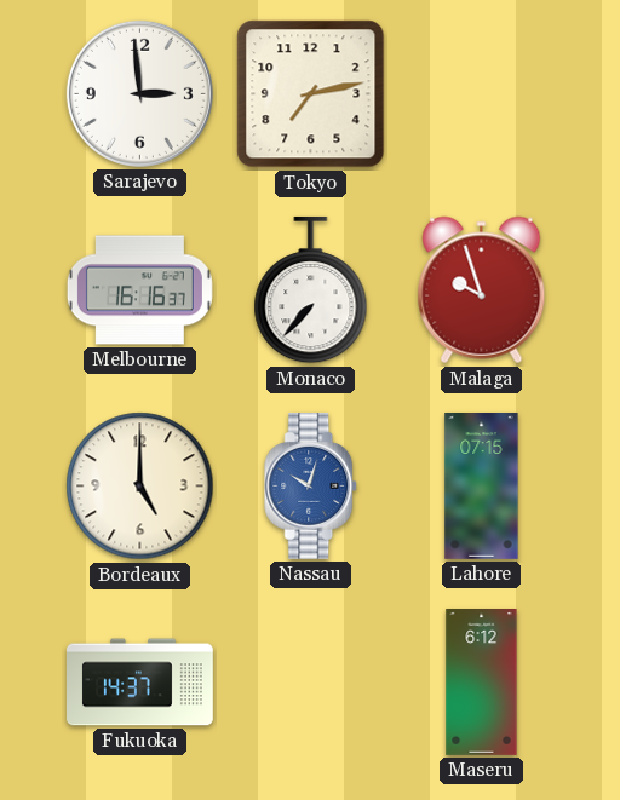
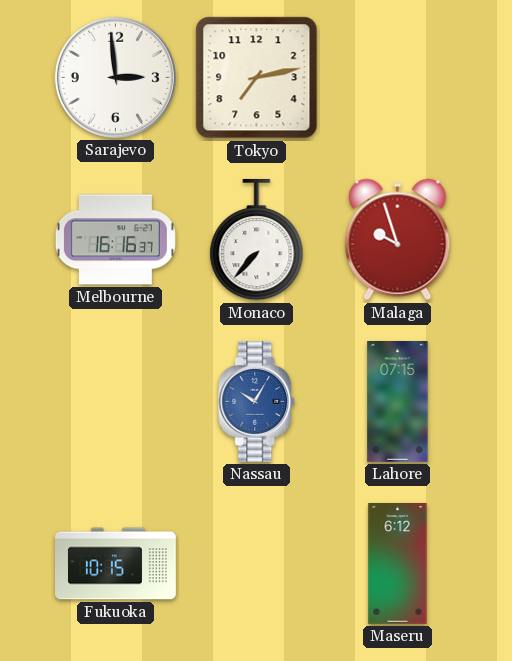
Bordeaux: 5:00 -> none
Nassau: 10:03 -> 10:05
Fukuoka: 14:37 -> 10:15
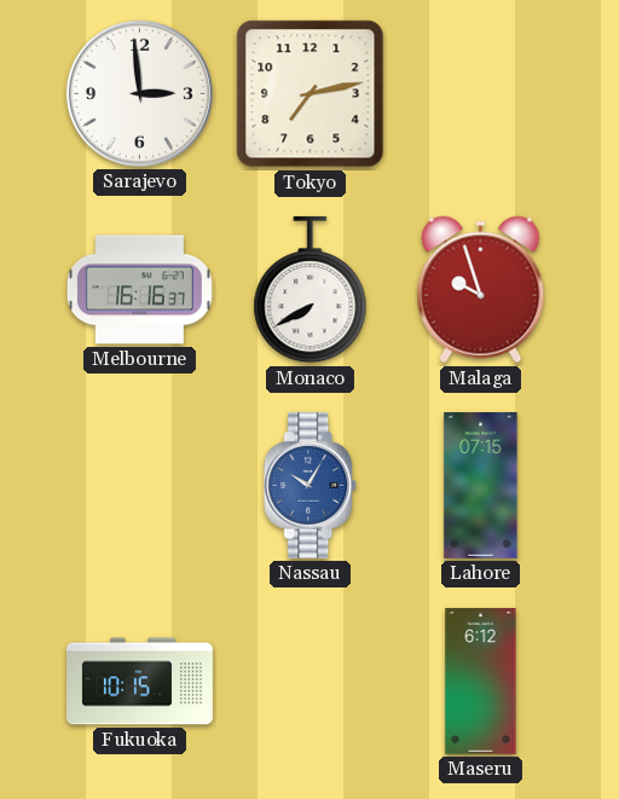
Monaco: 7:37 -> 7:40
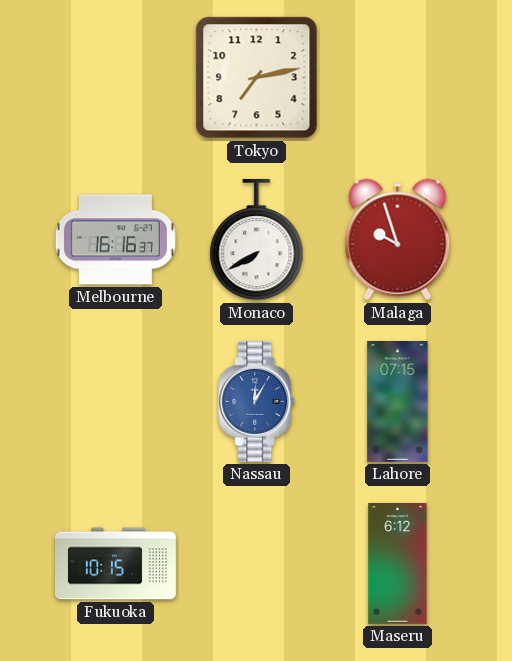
Sarajevo: 2:59 -> none
Nassau: 10:05 -> 12:05
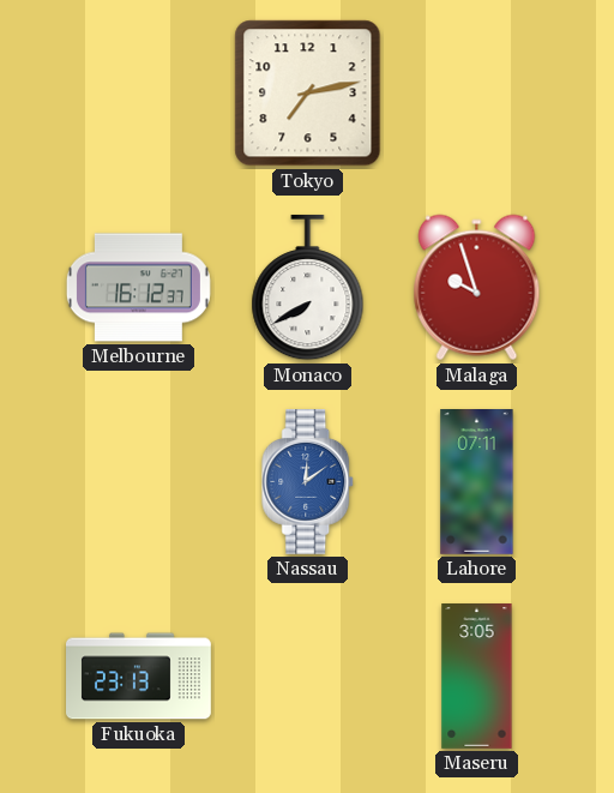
Melbourne: 16:16 -> 16:12
Nassau: 12:05 -> 12:09
Lahore: 07:15 -> 07:11
Fukuoka: 10:15 -> 23:13
Maseru: 6:12 -> 3:05
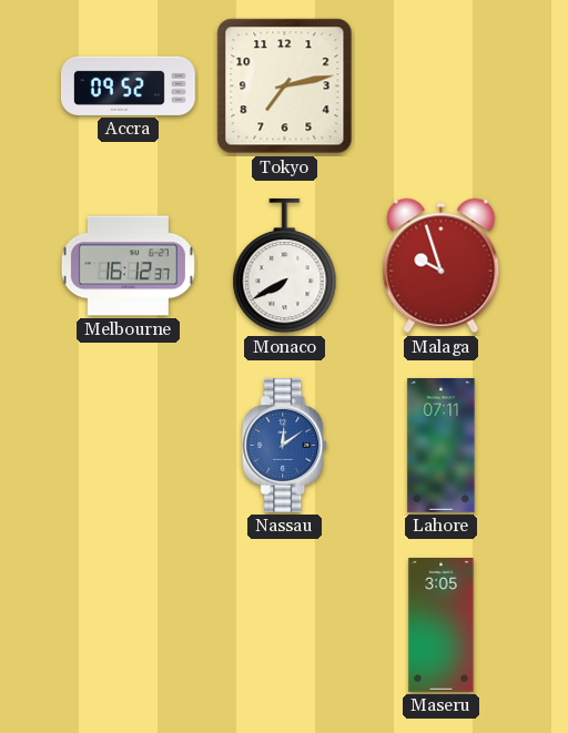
Accra: none -> 09:52
Fukuoka: 23:13 -> none
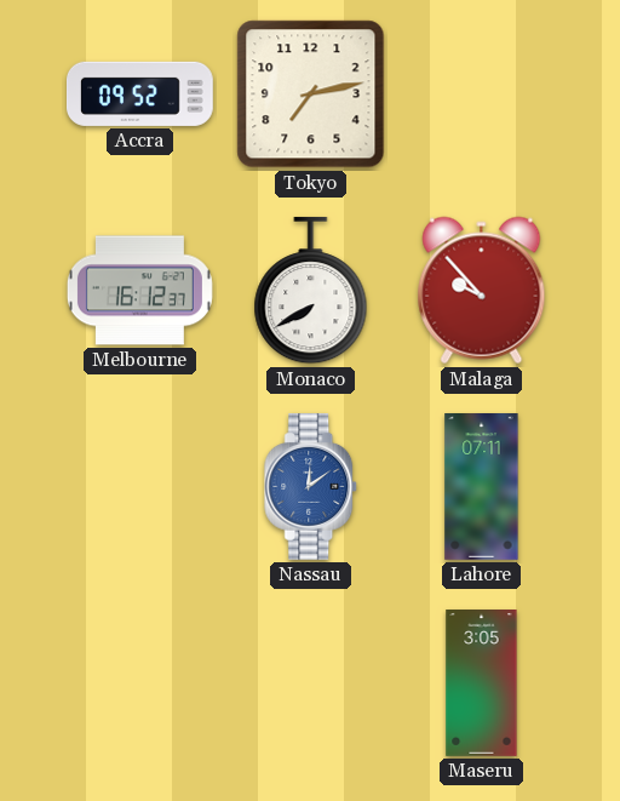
Malaga: 9:57 -> 9:53
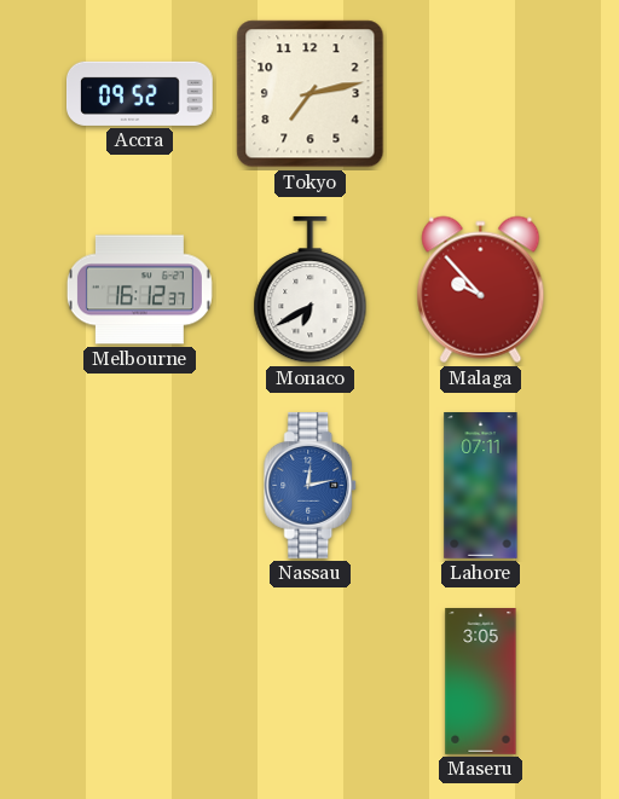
Monaco: 7:40 -> 6:40
Nassau: 12:09 -> 12:13
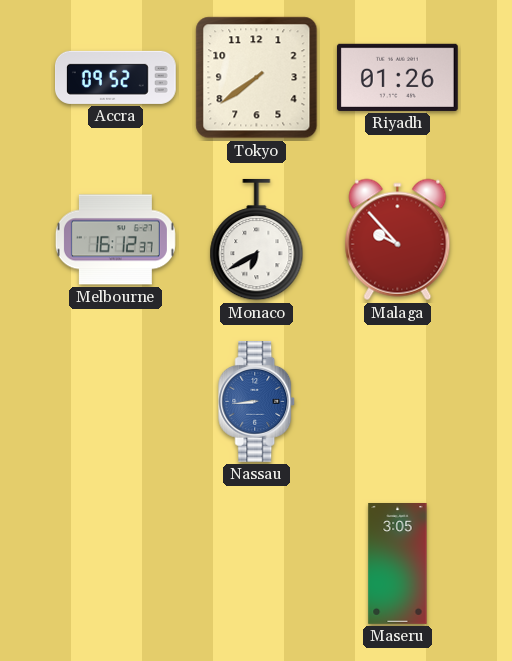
Tokyo: 7:13 -> 7:39
Riyadh: none -> 01:26
Nassau: 12:13 -> 8:44
Lahore: 07:11 -> none
